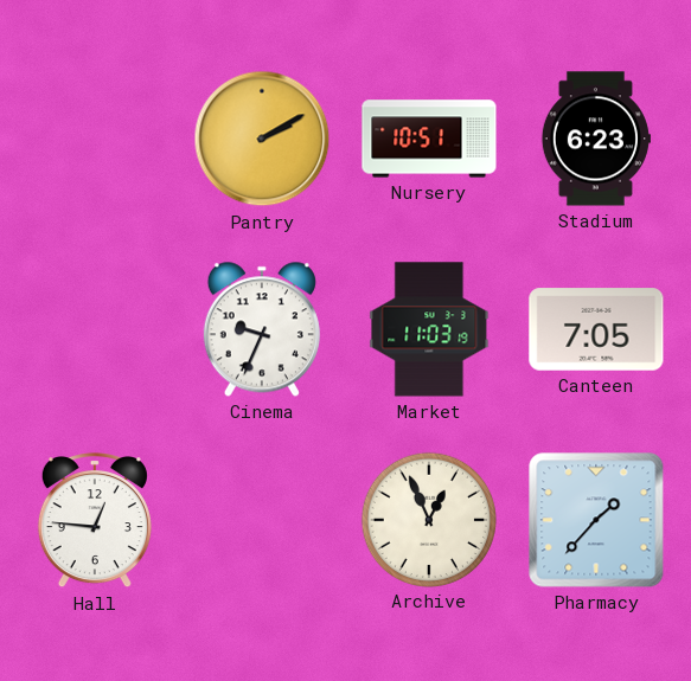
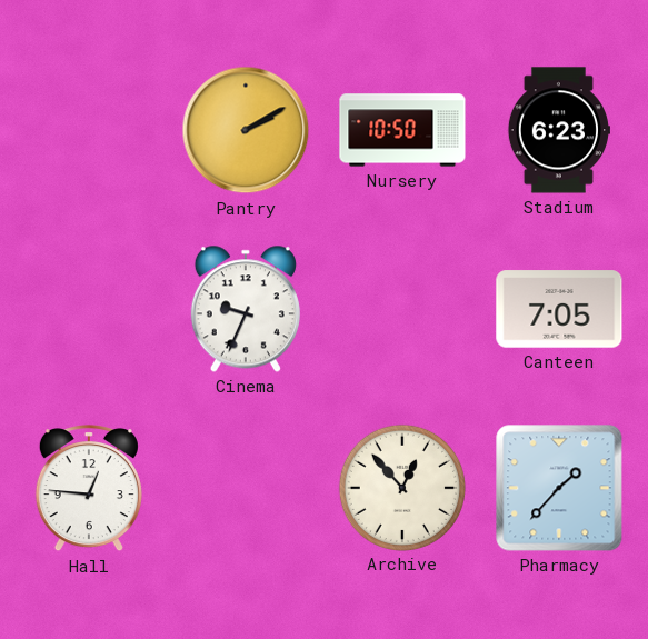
Nursery: 10:51 -> 10:50
Market: 11:03 -> none
Archive: 12:56 -> 12:53
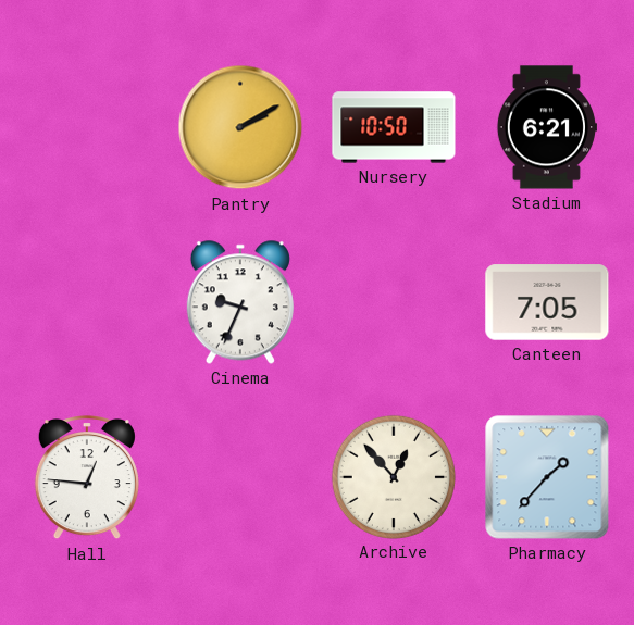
Stadium: 6:23 -> 6:21
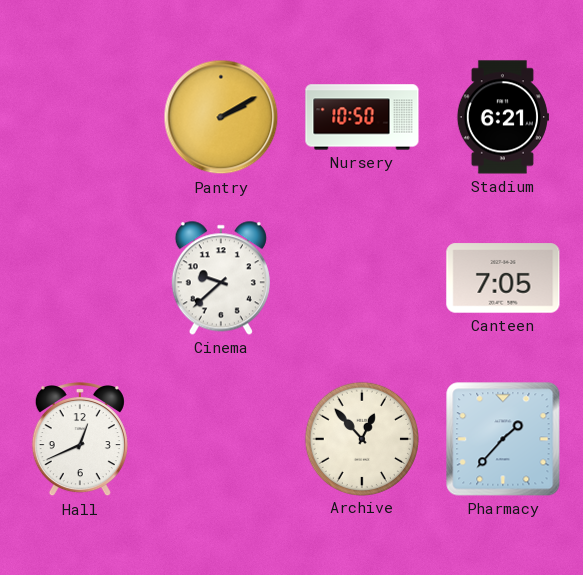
Cinema: 9:34 -> 9:38
Hall: 12:46 -> 12:41
